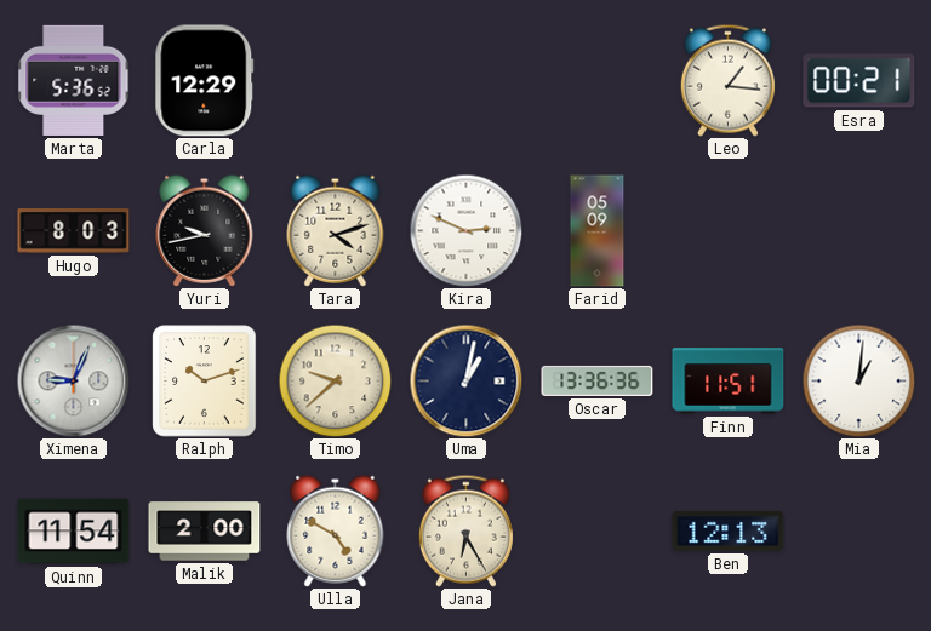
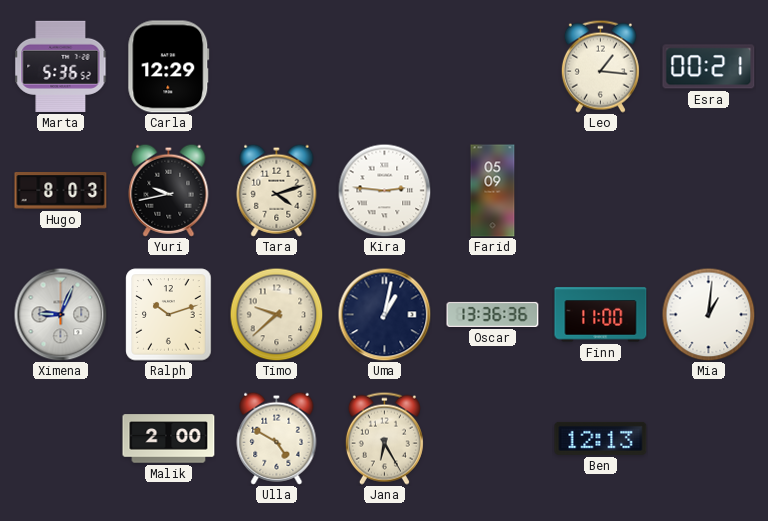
Kira: 2:49 -> 2:46
Finn: 11:51 -> 11:00
Quinn: 11:54 -> none
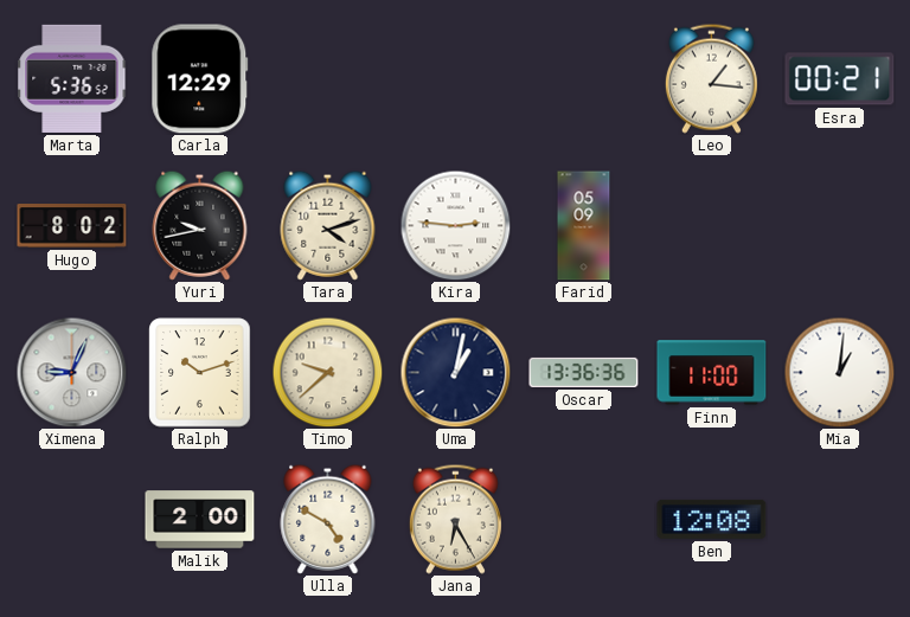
Hugo: 8:03 -> 8:02
Ben: 12:13 -> 12:08
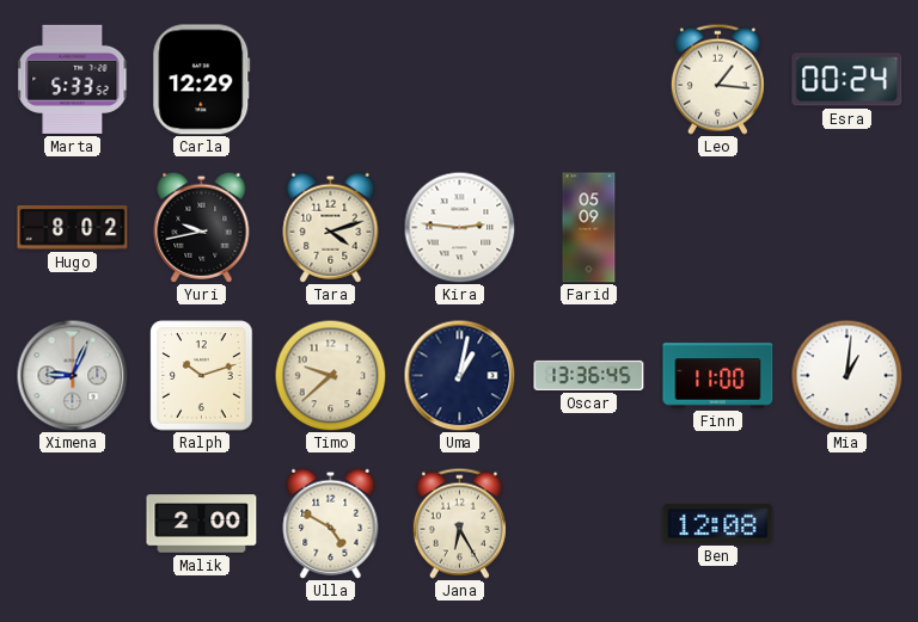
Marta: 5:36 -> 5:33
Esra: 00:21 -> 00:24
Oscar: 13:36:36 -> 13:36:45
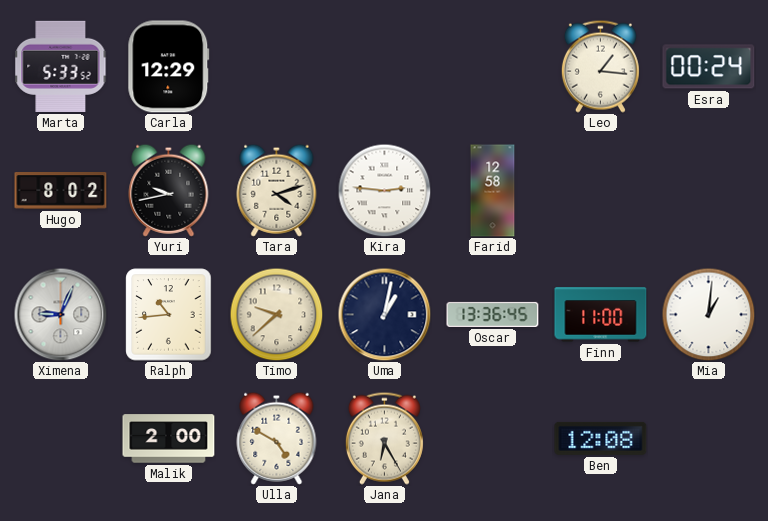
Farid: 05:09 -> 12:58
Ralph: 10:12 -> 10:44
